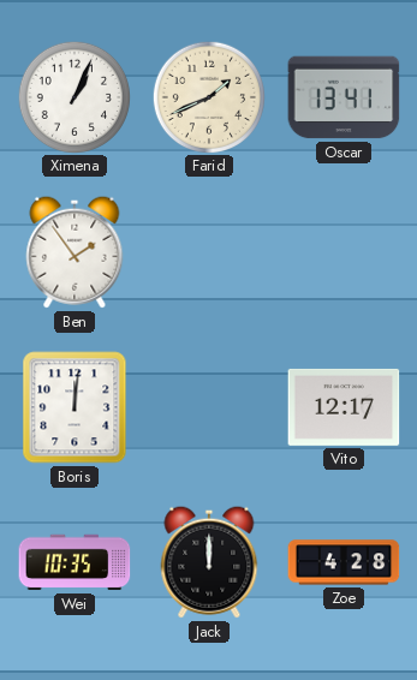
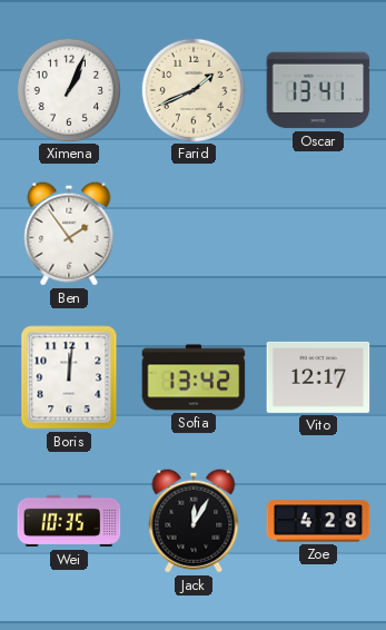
Sofia: none -> 13:42
Jack: 12:00 -> 12:05
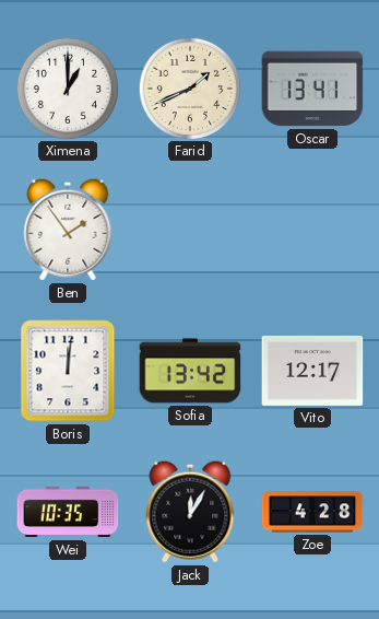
Ximena: 1:04 -> 1:00
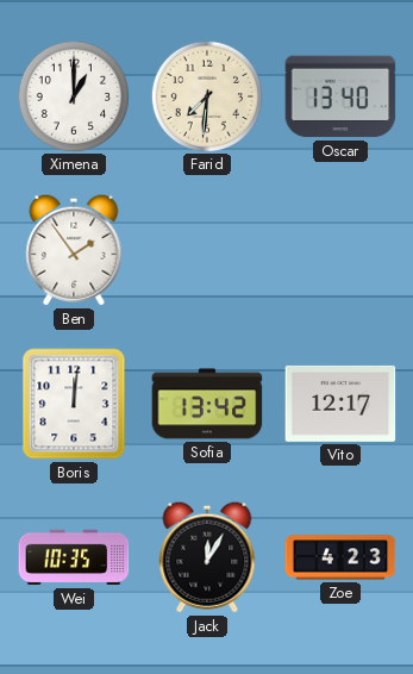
Farid: 1:41 -> 7:31
Oscar: 13:41 -> 13:40
Zoe: 4:28 -> 4:23
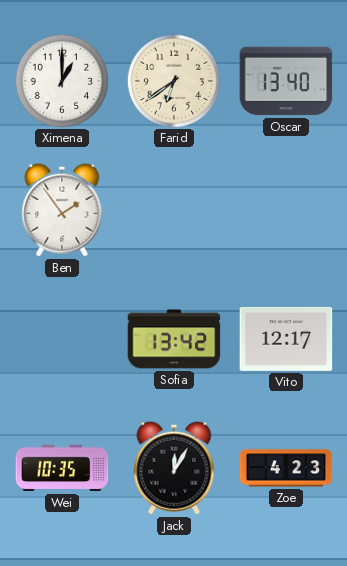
Farid: 7:31 -> 6:39
Boris: 12:01 -> none
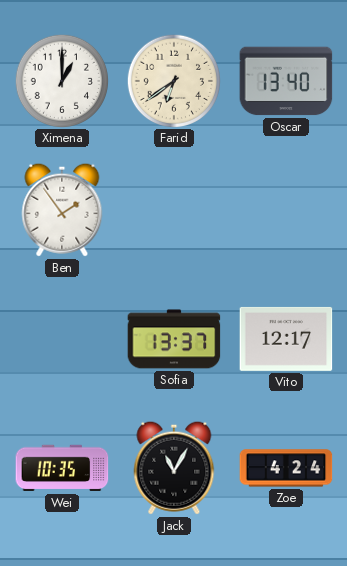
Sofia: 13:42 -> 13:37
Jack: 12:05 -> 11:05
Zoe: 4:23 -> 4:24
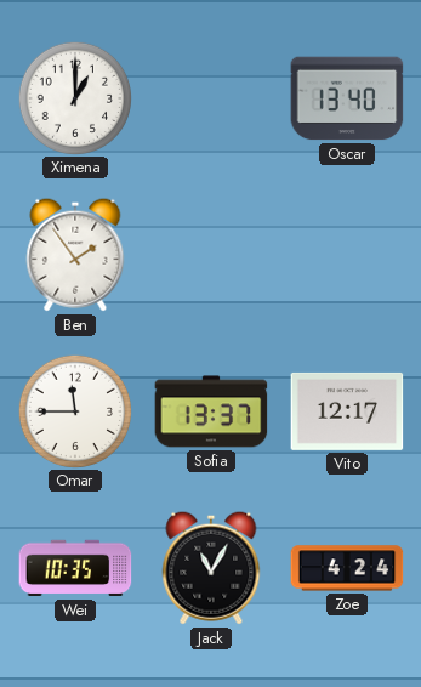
Farid: 6:39 -> none
Omar: none -> 11:45
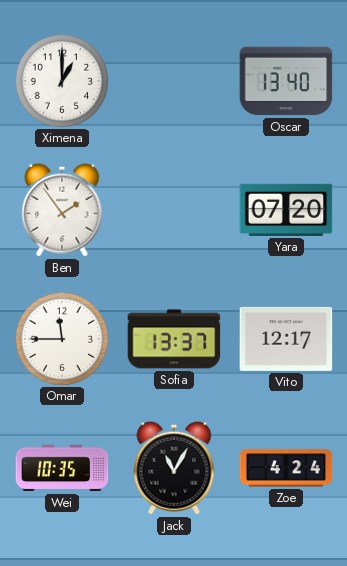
Yara: none -> 07:20
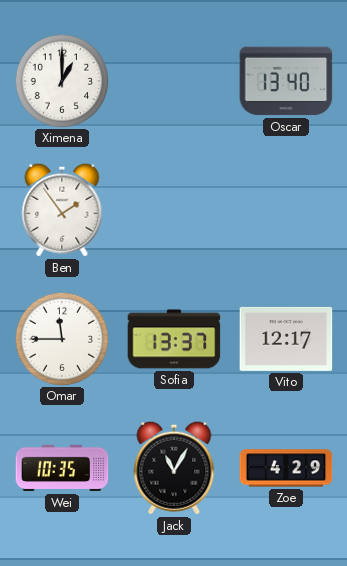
Yara: 07:20 -> none
Zoe: 4:24 -> 4:29
